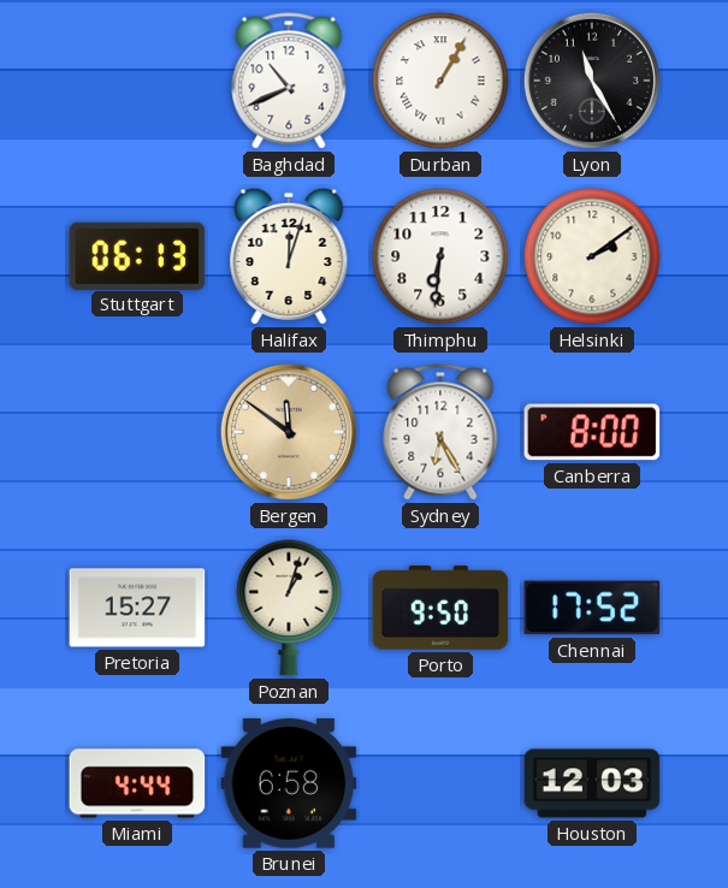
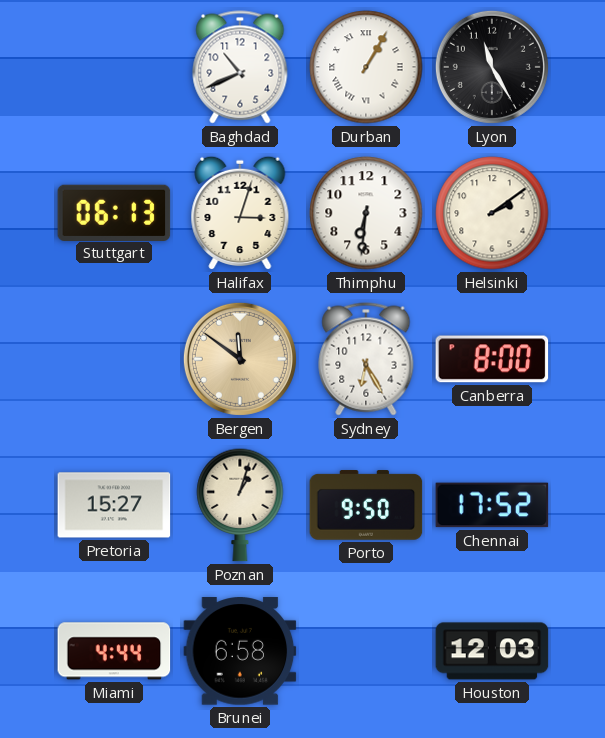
Halifax: 12:03 -> 3:03
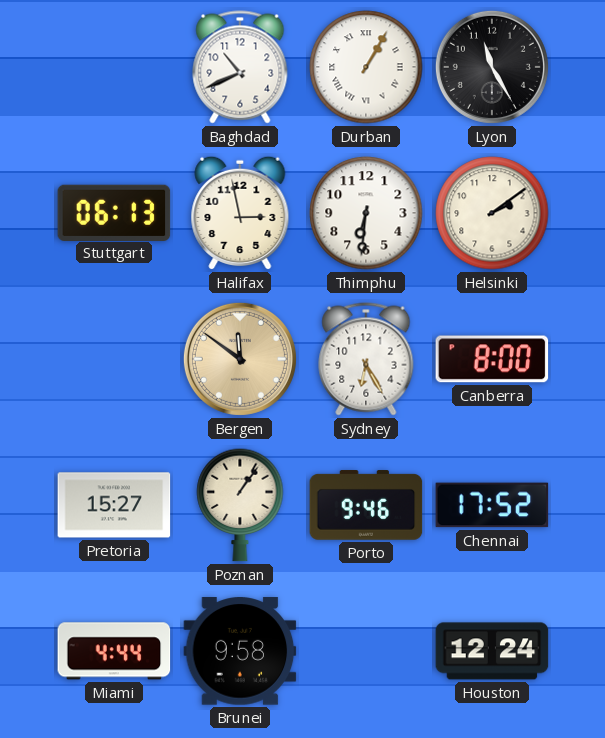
Halifax: 3:03 -> 2:58
Poznan: 1:03 -> 1:06
Porto: 9:50 -> 9:46
Brunei: 6:58 -> 9:58
Houston: 12:03 -> 12:24
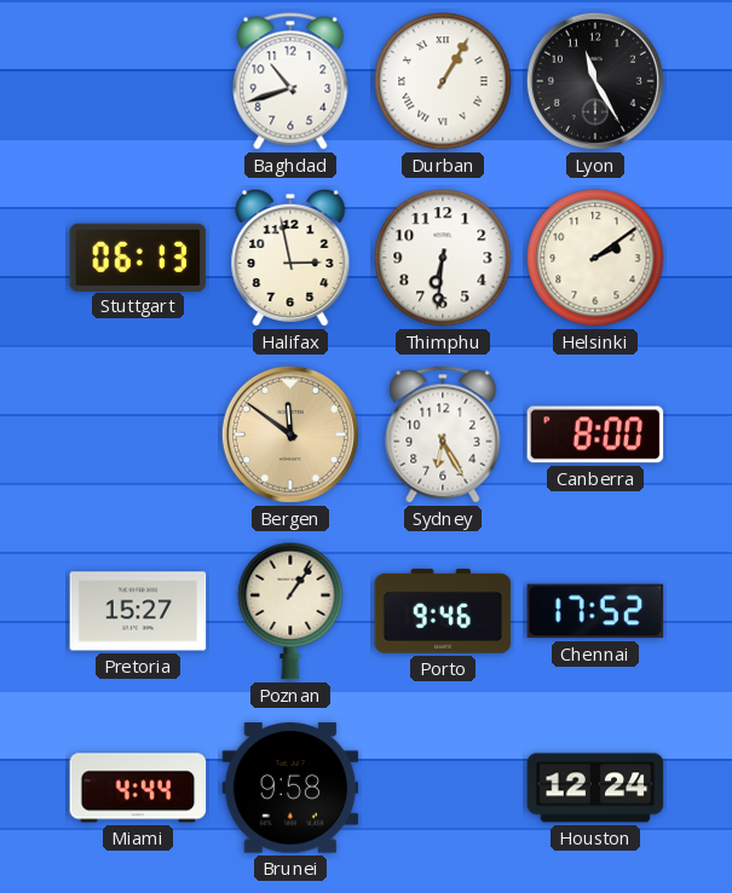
Baghdad: 10:41 -> 10:42
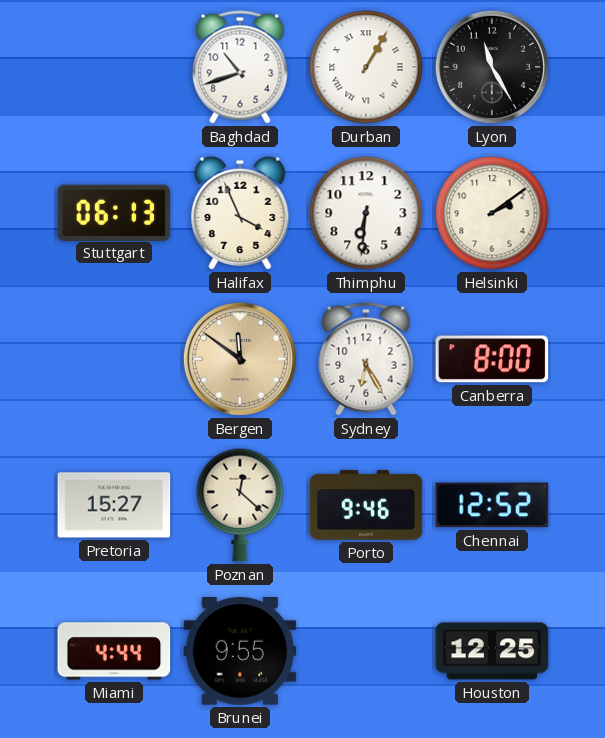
Halifax: 2:58 -> 3:56
Poznan: 1:06 -> 12:22
Chennai: 17:52 -> 12:52
Brunei: 9:58 -> 9:55
Houston: 12:24 -> 12:25
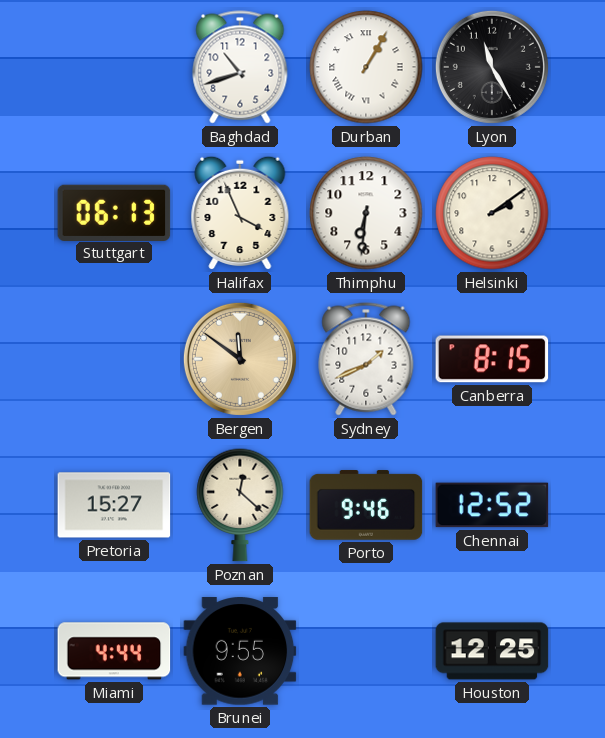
Sydney: 6:25 -> 1:41
Canberra: 8:00 -> 8:15
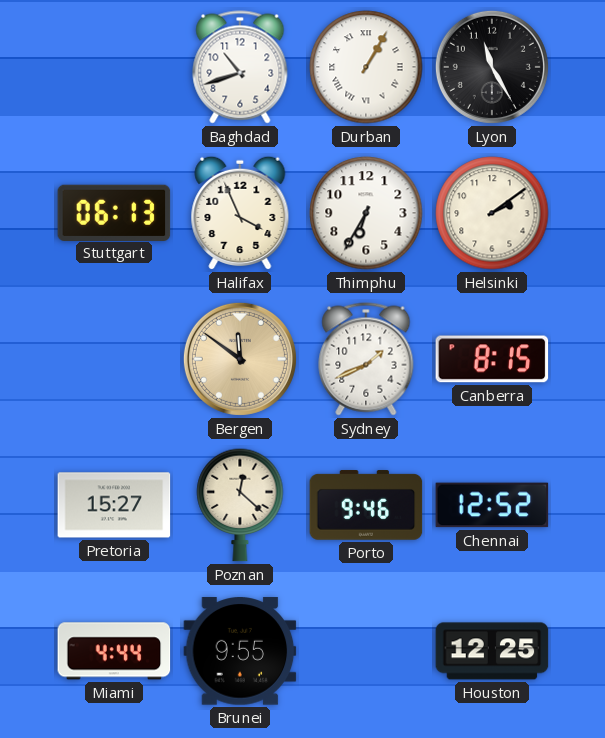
Thimphu: 6:31 -> 6:35
